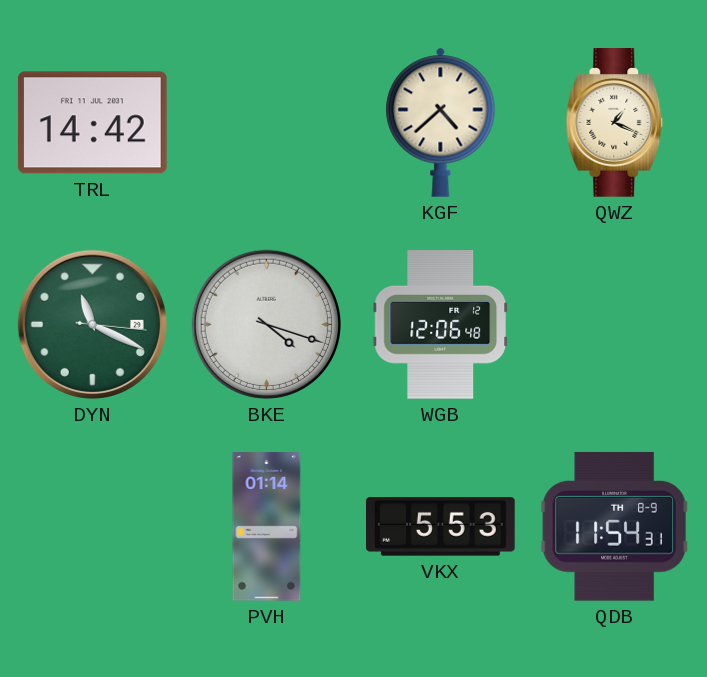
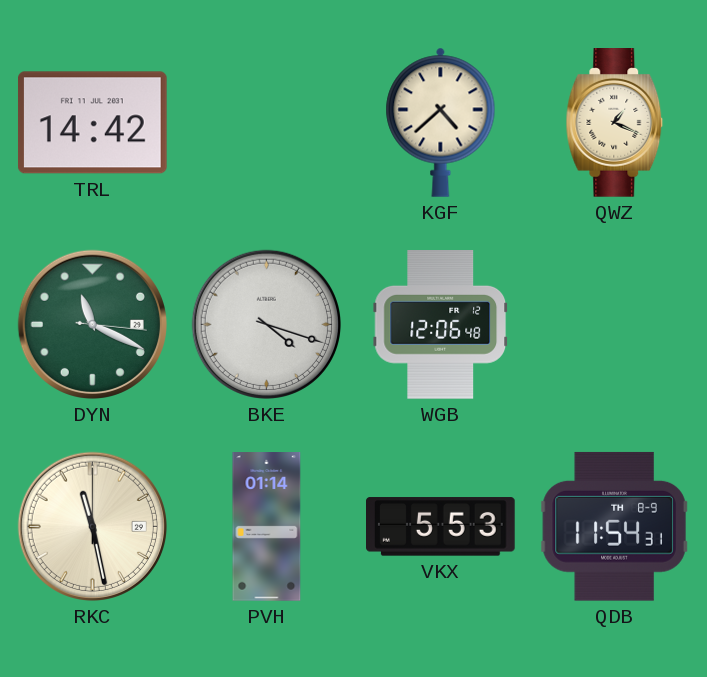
RKC: none -> 11:28
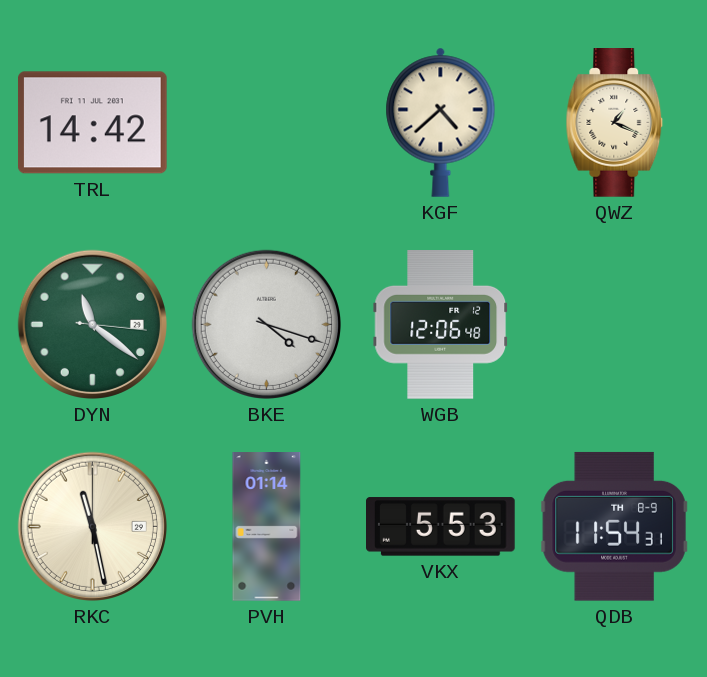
DYN: 11:19 -> 11:21
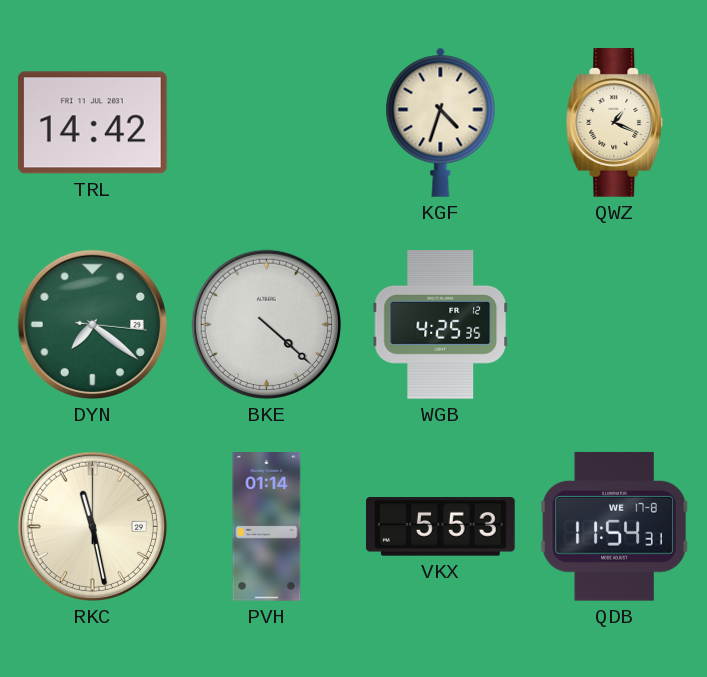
KGF: 4:38 -> 4:33
DYN: 11:21 -> 7:21
BKE: 4:18 -> 4:22
WGB: 12:06 -> 4:25
QDB date: TH 8-9 -> WE 17-8
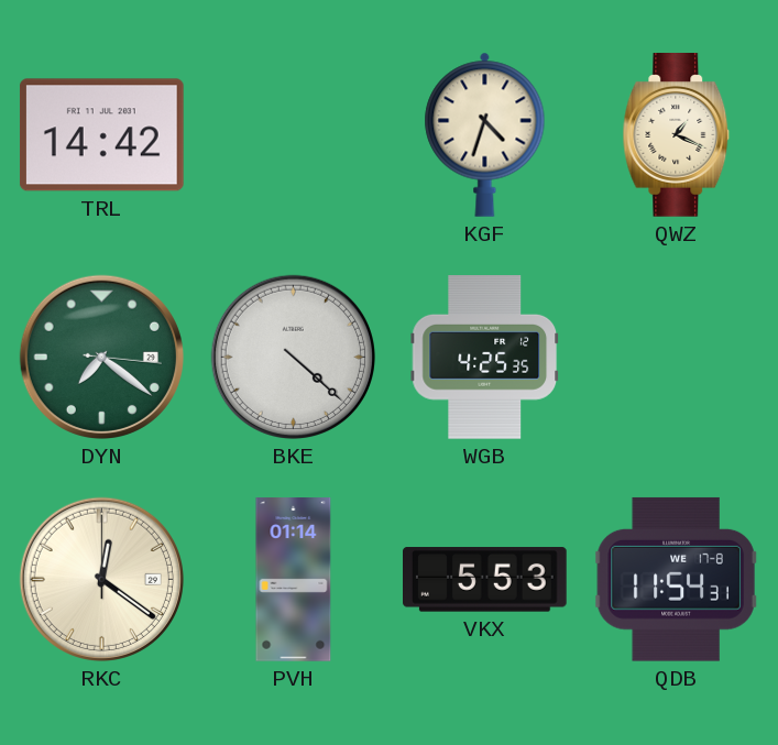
RKC: 11:28 -> 12:21
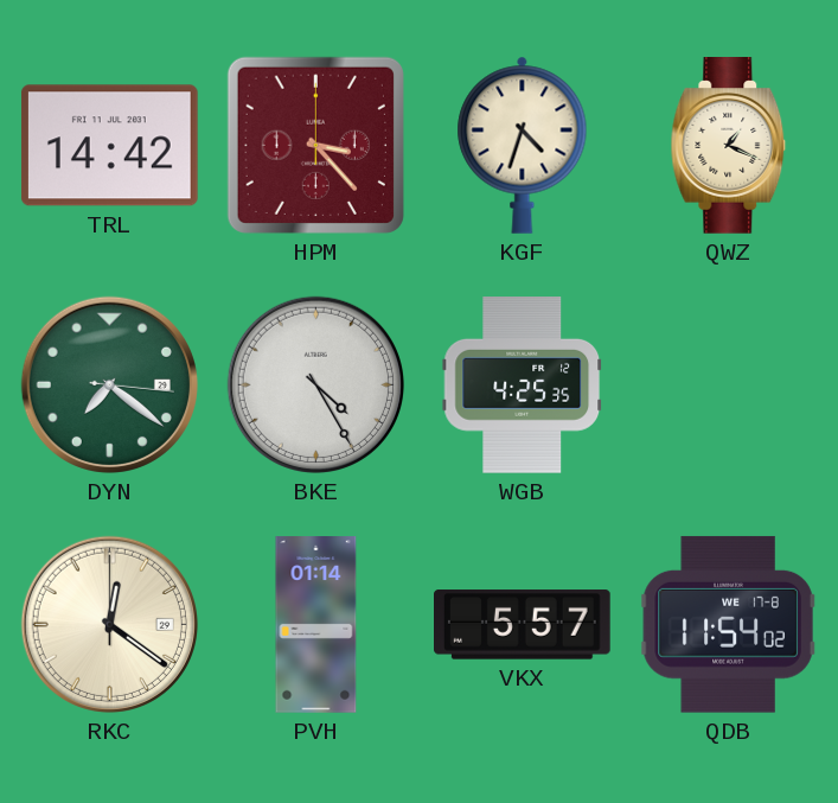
HPM: none -> 3:23
BKE: 4:22 -> 4:25
VKX: 5:53 -> 5:57
QDB: 11:54:31 -> 11:54:02
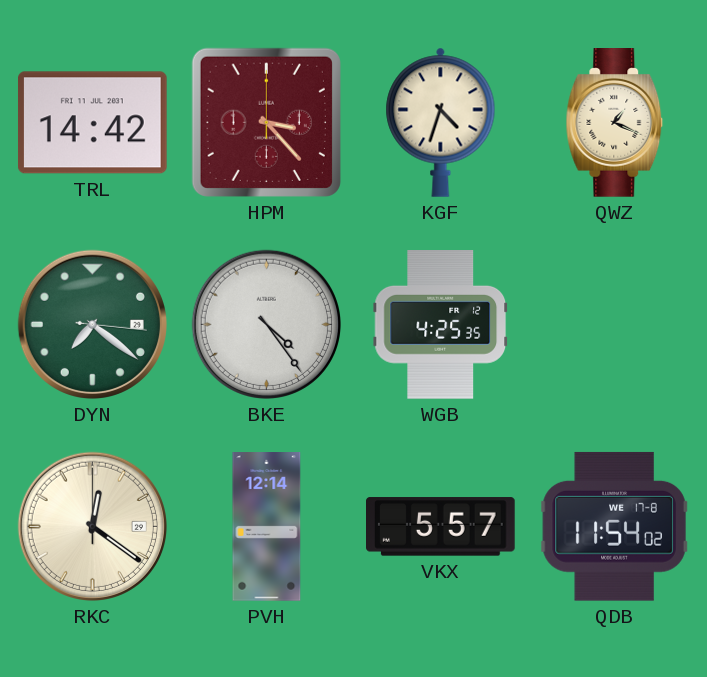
BKE: 4:25 -> 4:24
PVH: 01:14 -> 12:14
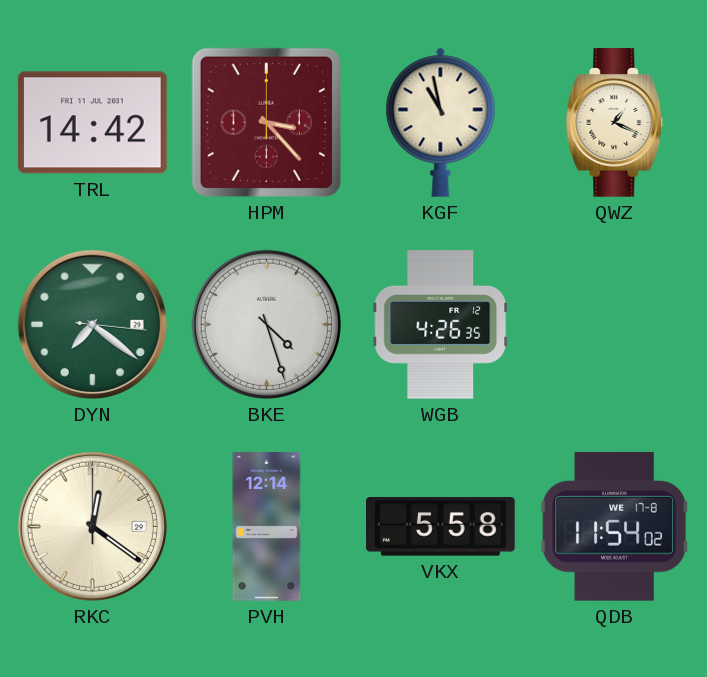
KGF: 4:33 -> 10:58
BKE: 4:24 -> 4:27
WGB: 4:25 -> 4:26
VKX: 5:57 -> 5:58
